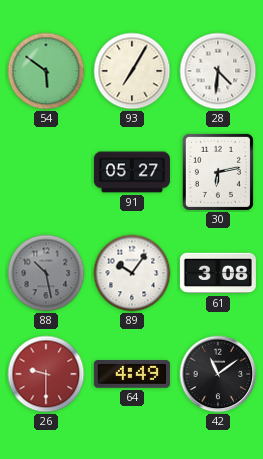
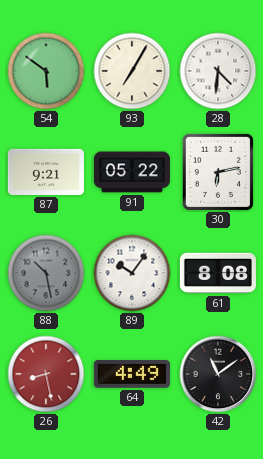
87: none -> 9:21
91: 05:27 -> 05:22
61: 3:08 -> 8:08
26: 9:30 -> 8:28
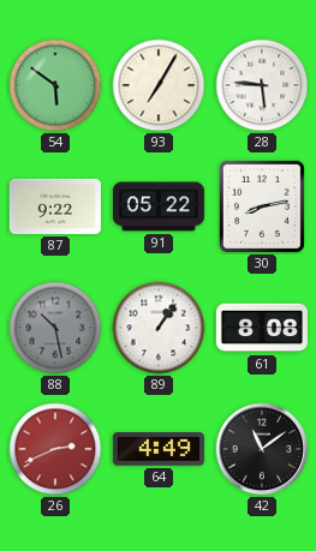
28: 4:31 -> 5:46
87: 9:21 -> 9:22
30: 6:13 -> 8:13
89: 10:06 -> 1:06
26: 8:28 -> 2:41
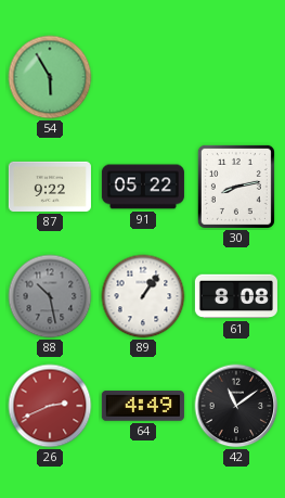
54: 5:51 -> 5:55
93: 7:05 -> none
28: 5:46 -> none
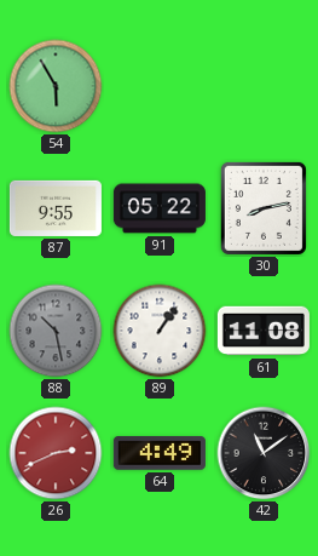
87: 9:22 -> 9:55
61: 8:08 -> 11:08
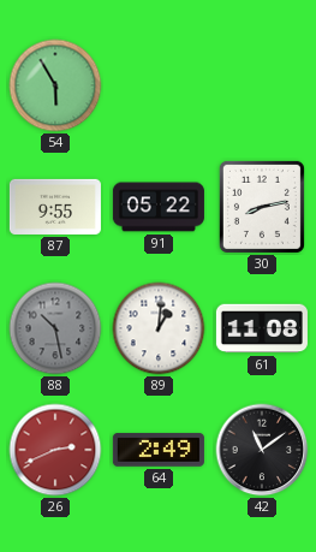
89: 1:06 -> 1:01
64: 4:49 -> 2:49
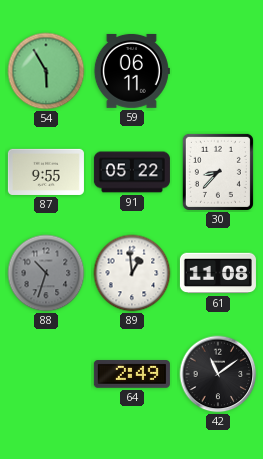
59: none -> 06:11
30: 8:13 -> 8:37
88: 10:28 -> 10:33
89: 1:01 -> 12:59
26: 2:41 -> none
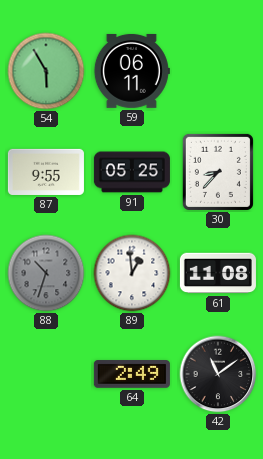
91: 05:22 -> 05:25
